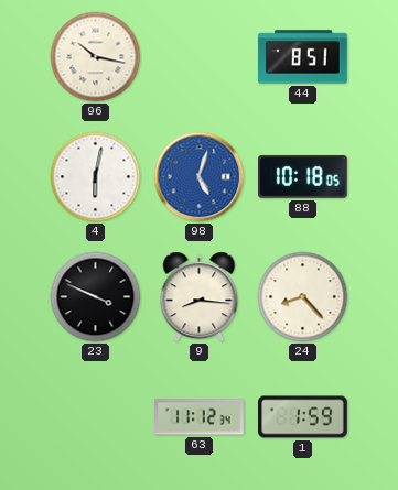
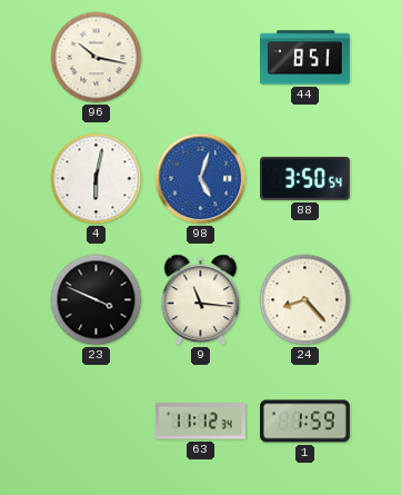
88: 10:18 -> 3:50
9: 8:16 -> 11:16
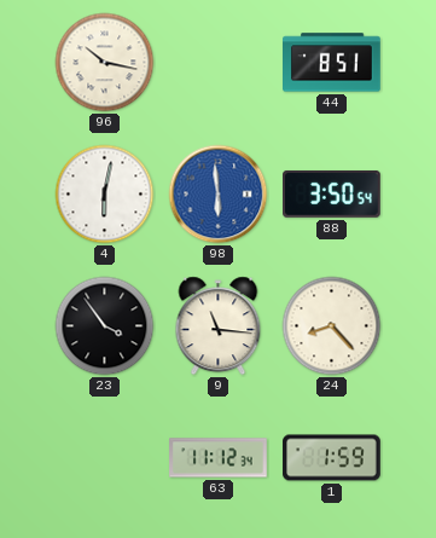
98: 5:03 -> 5:59
23: 3:49 -> 3:54
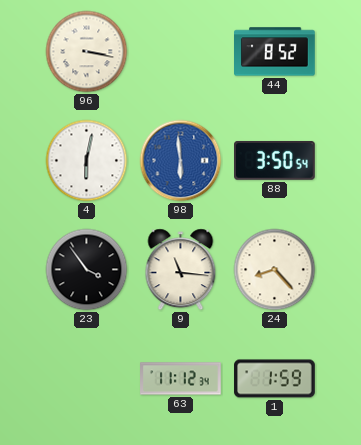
96: 10:17 -> 3:17
44: 8:51 -> 8:52
